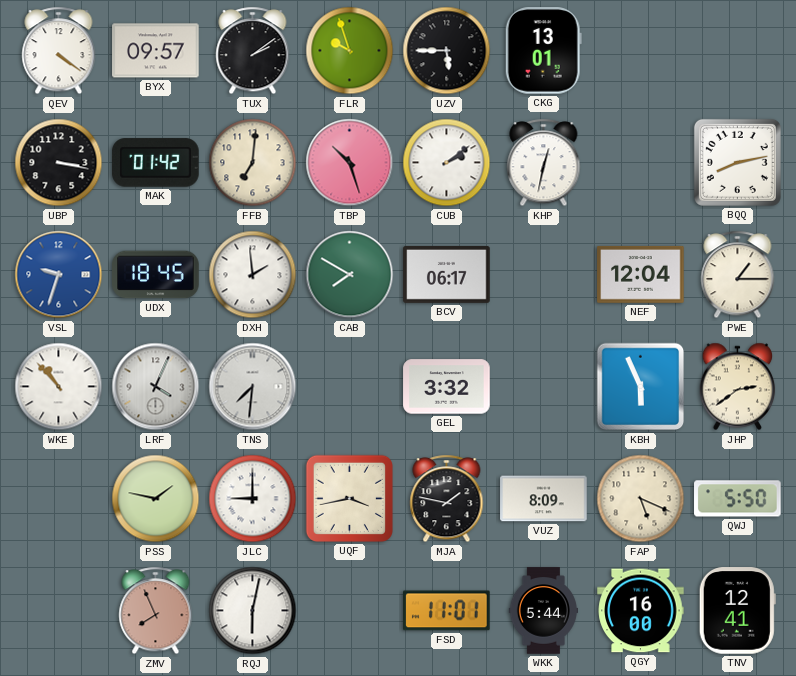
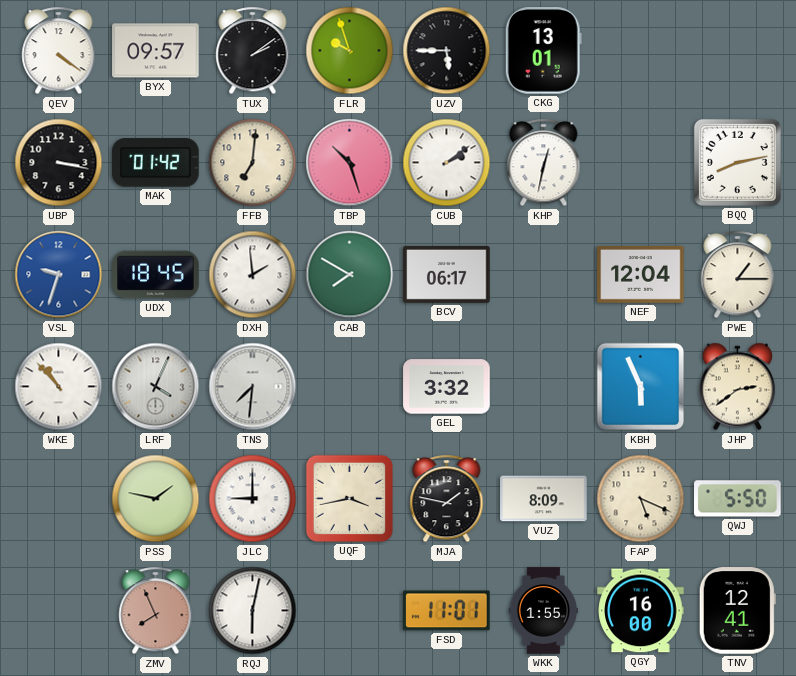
WKK: 5:44 -> 1:55
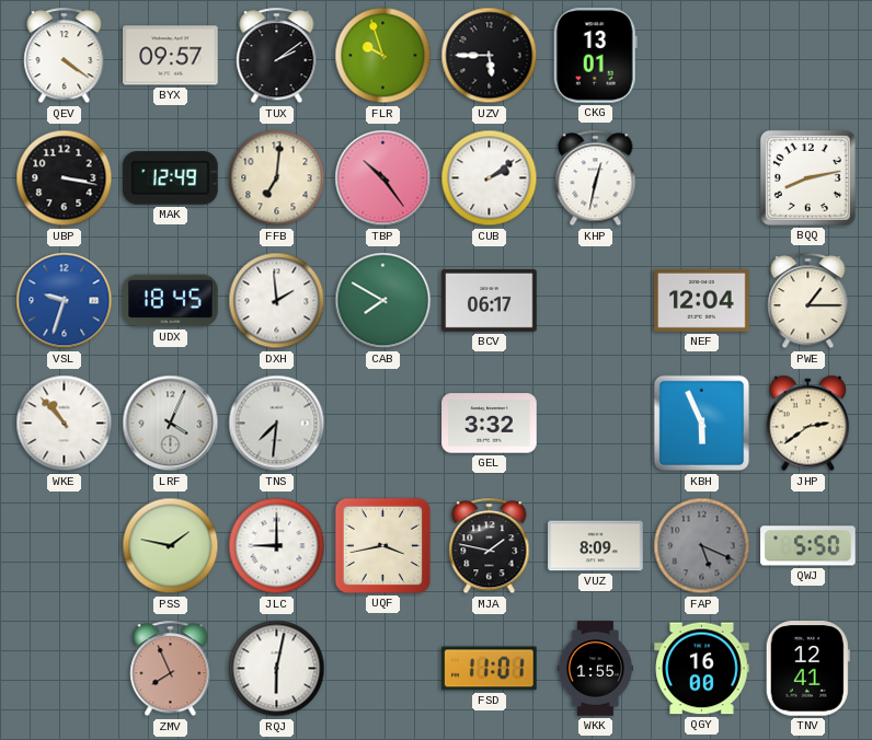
MAK: 01:42 -> 12:49
TBP: 10:27 -> 10:24
FAP dial: cream -> grey
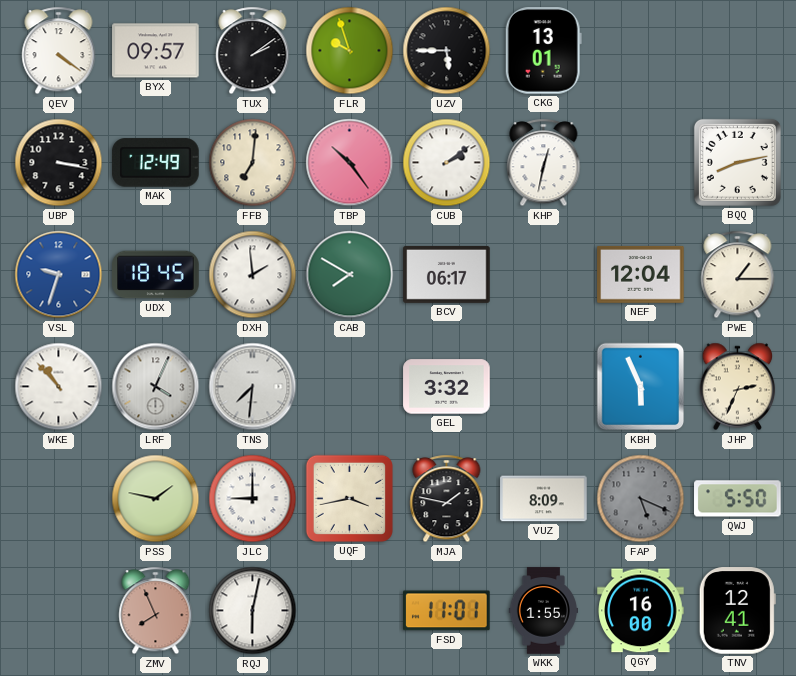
JHP: 2:39 -> 2:34
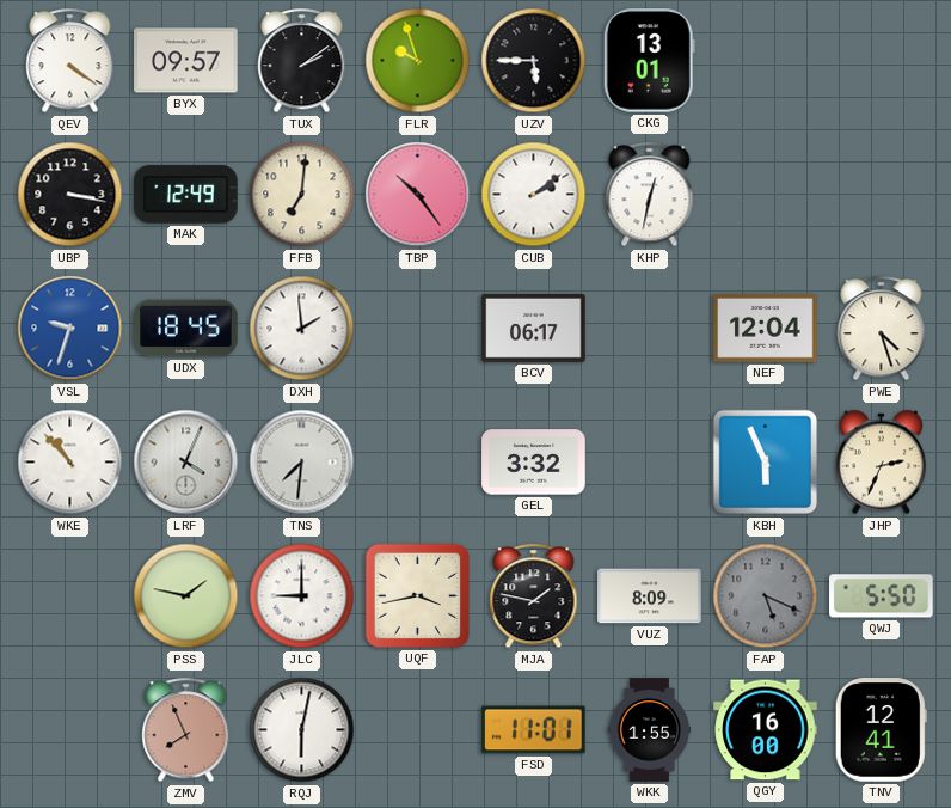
BQQ: 8:13 -> none
CAB: 7:50 -> none
PWE: 1:15 -> 4:27
